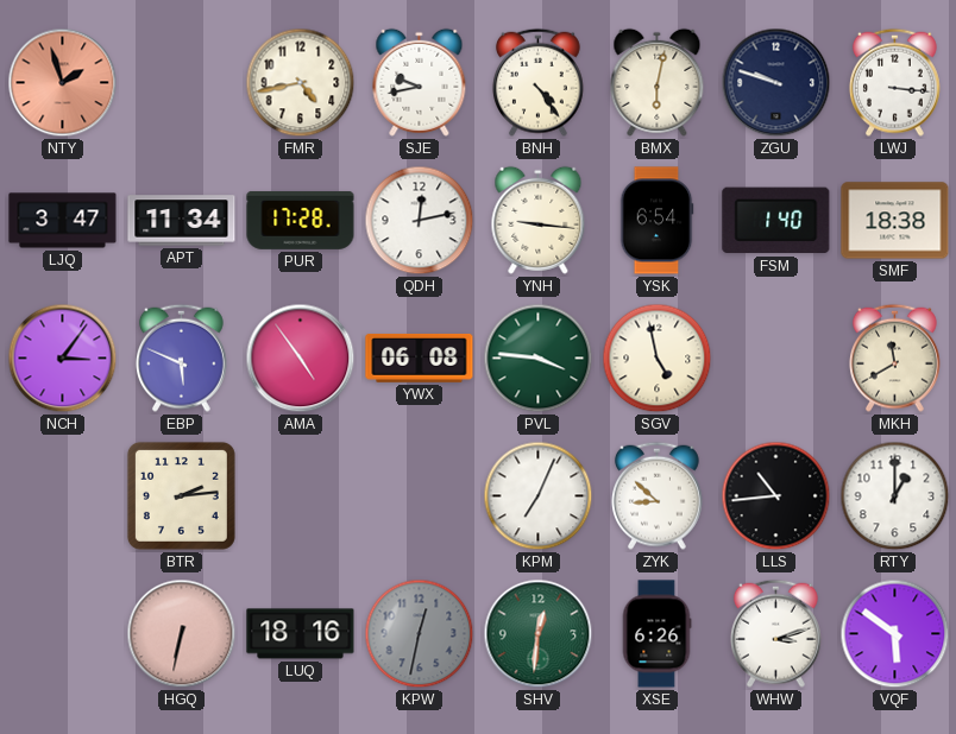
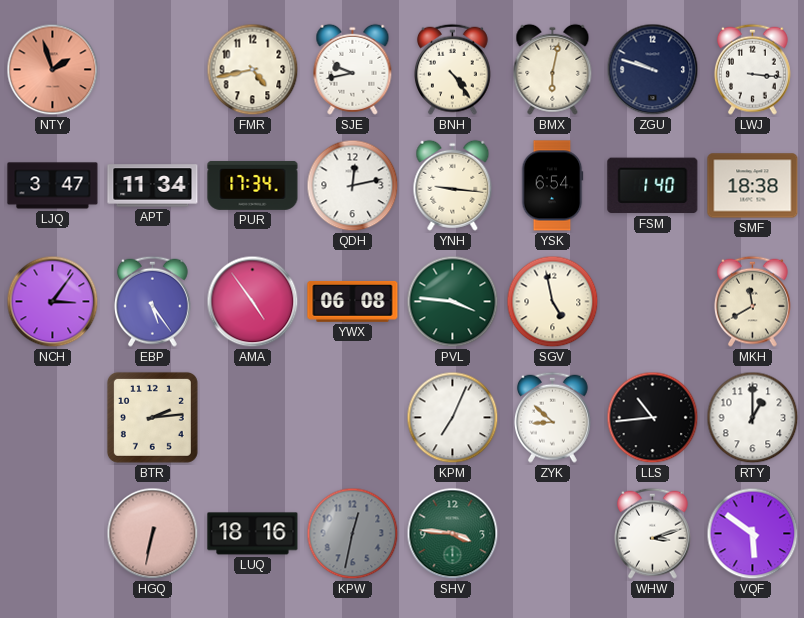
PUR: 17:28 -> 17:34
EBP: 5:49 -> 5:24
SHV: 12:31 -> 3:46
XSE: 6:26 -> none
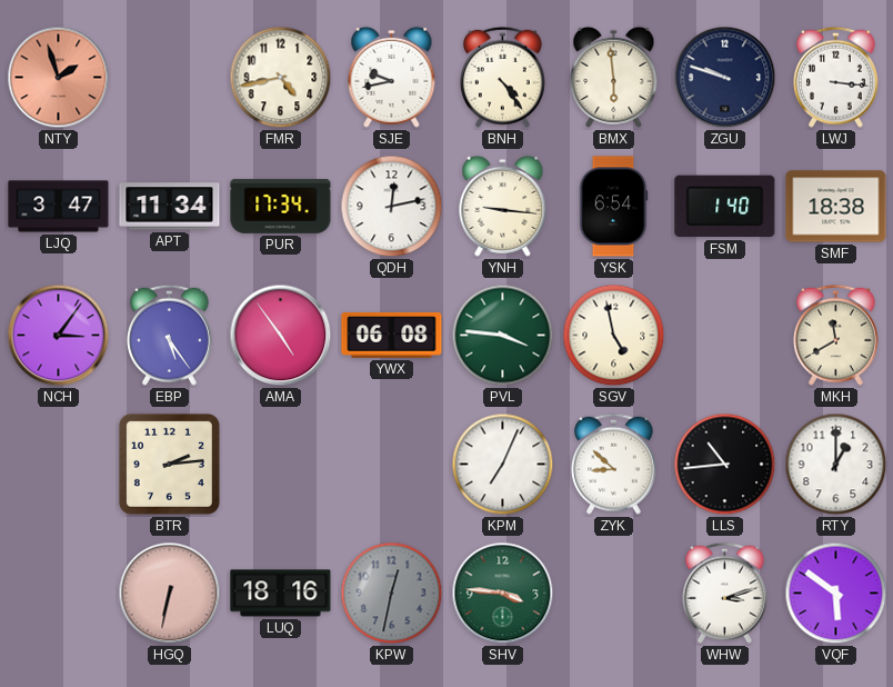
BMX: 6:02 -> 5:59
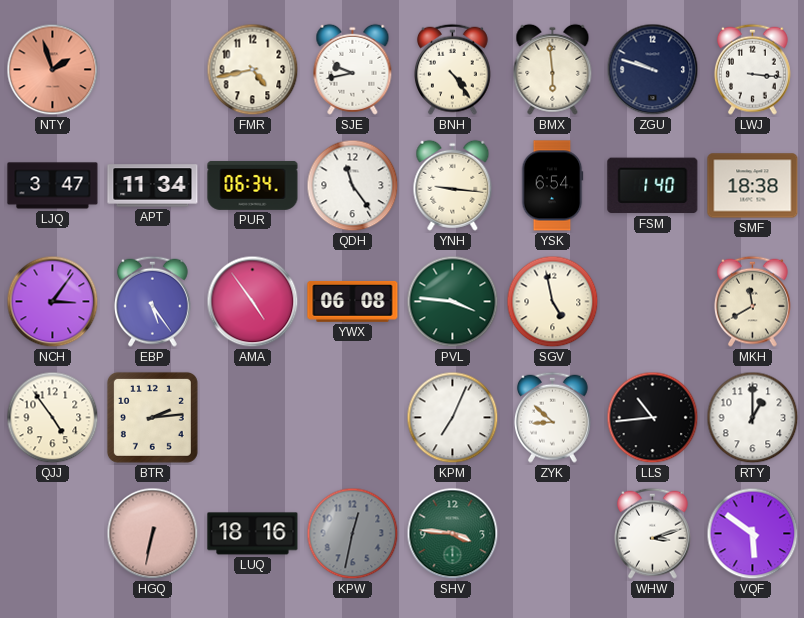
PUR: 17:34 -> 06:34
QDH: 12:13 -> 11:24
QJJ: none -> 4:54
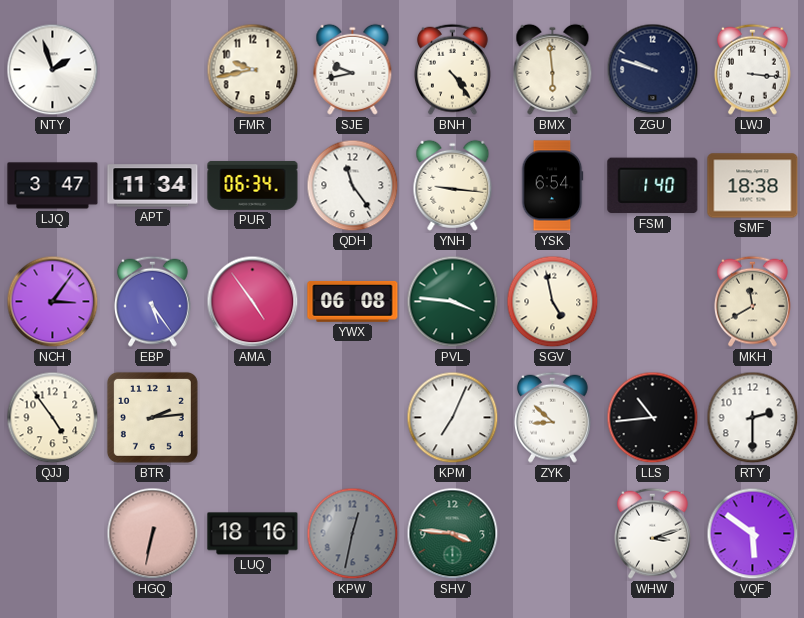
NTY dial: salmon -> white
FMR: 4:43 -> 9:43
RTY: 1:00 -> 2:30
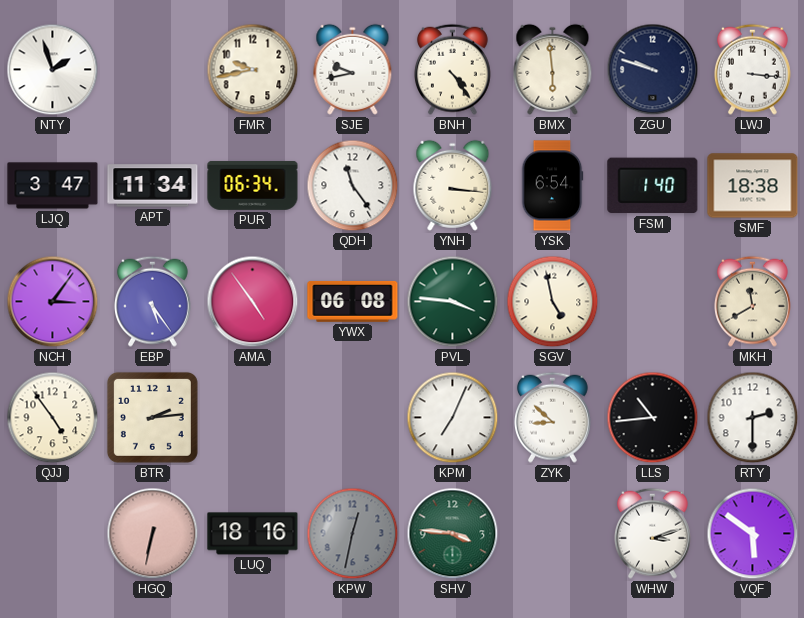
YNH: 9:16 -> 3:16
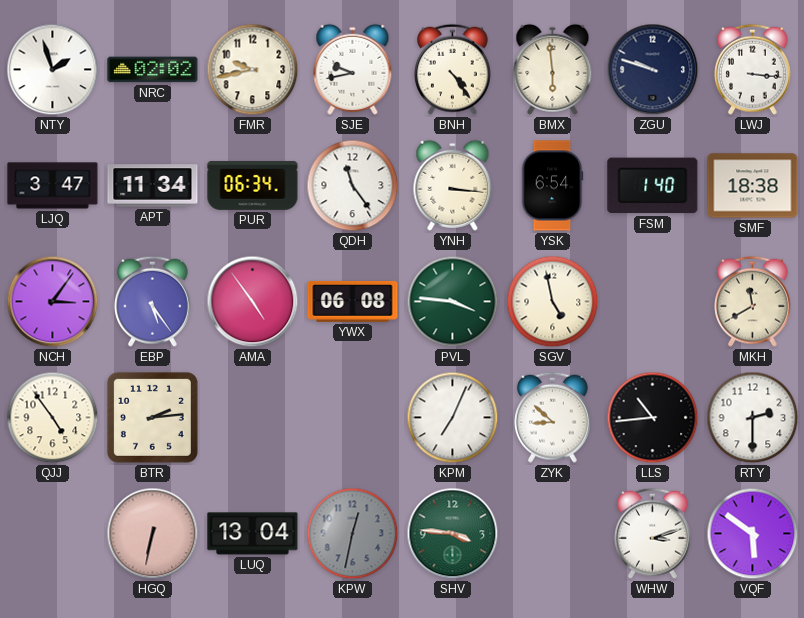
NRC: none -> 02:02
LUQ: 18:16 -> 13:04
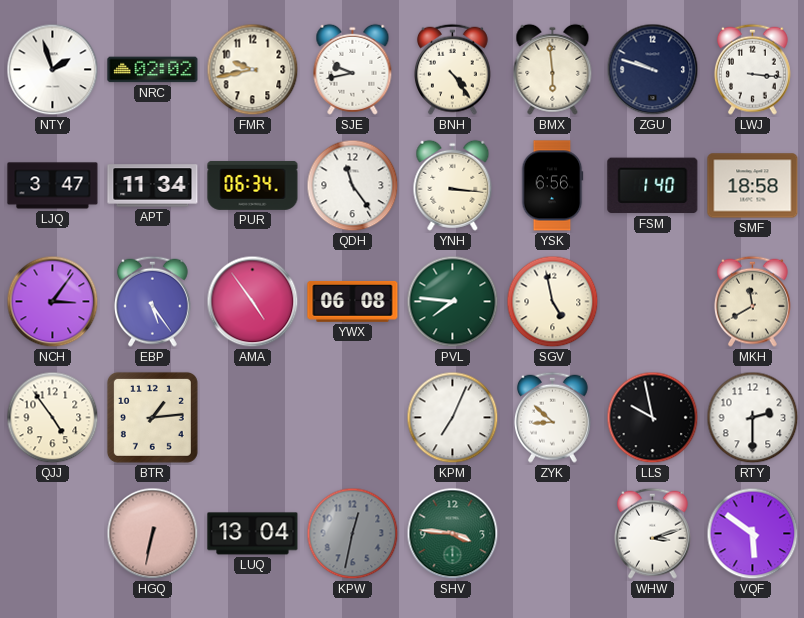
YSK: 6:54 -> 6:56
SMF: 18:38 -> 18:58
PVL: 3:46 -> 7:46
BTR: 2:14 -> 1:14
LLS: 10:44 -> 9:58
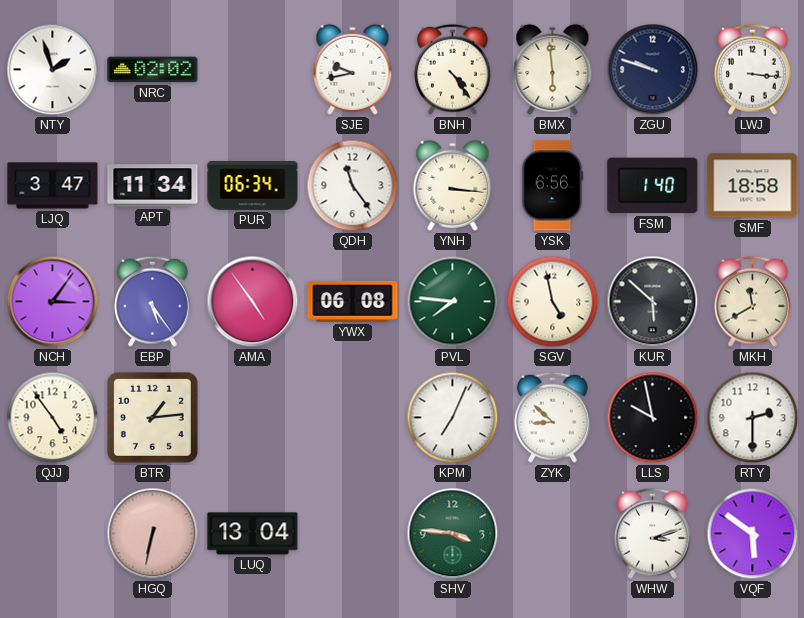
FMR: 9:43 -> none
KUR: none -> 5:52
KPW: 12:32 -> none
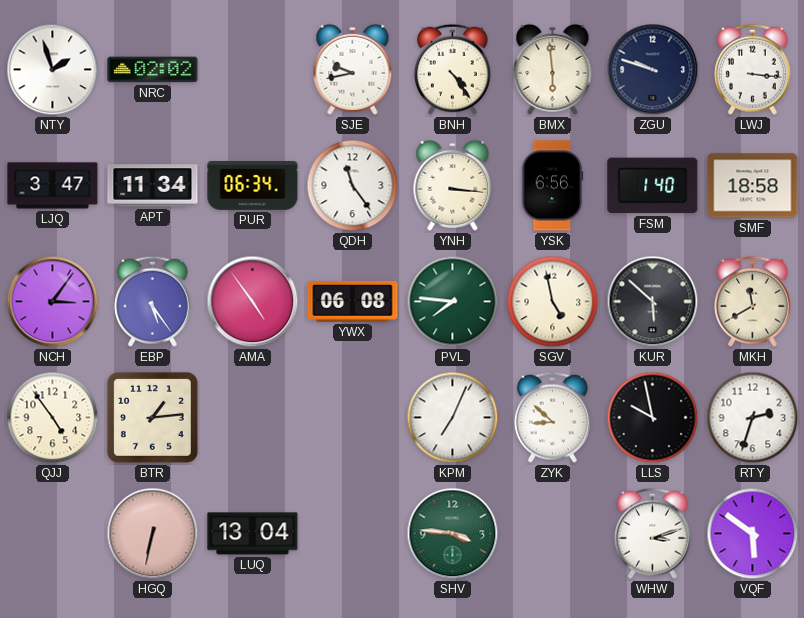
RTY: 2:30 -> 2:33
